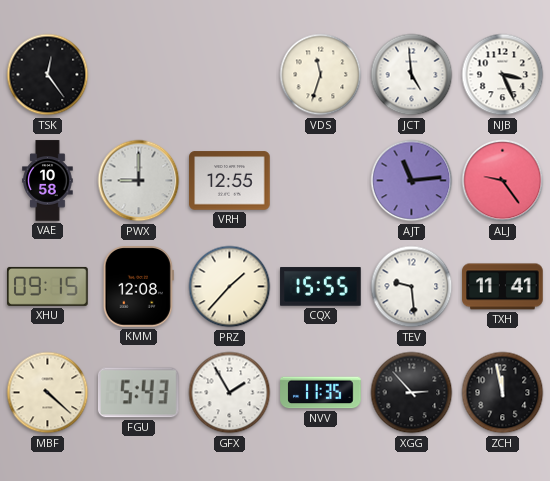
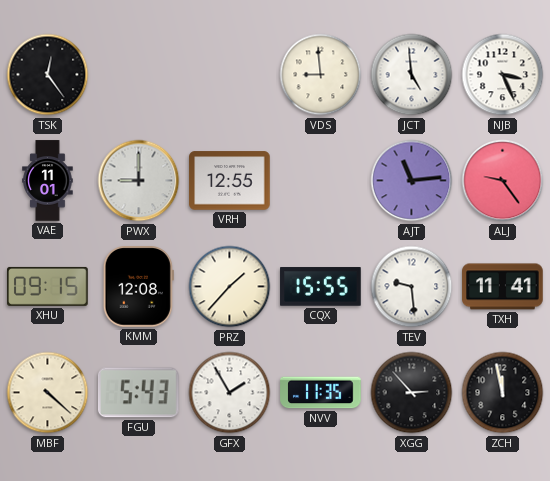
VDS: 11:33 -> 8:59
VAE: 10:58 -> 11:01
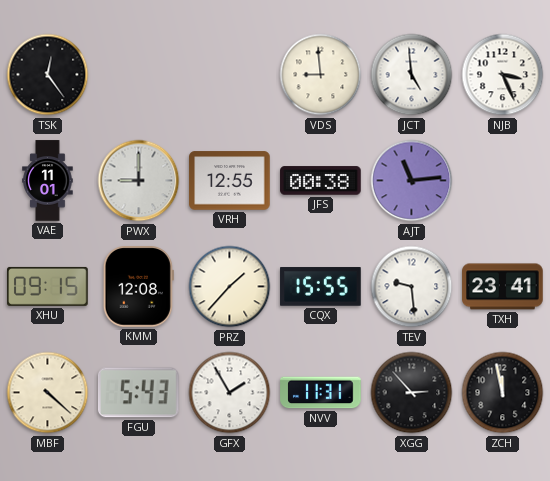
JFS: none -> 00:38
ALJ: 9:24 -> none
TXH: 11:41 -> 23:41
NVV: 11:35 -> 11:31
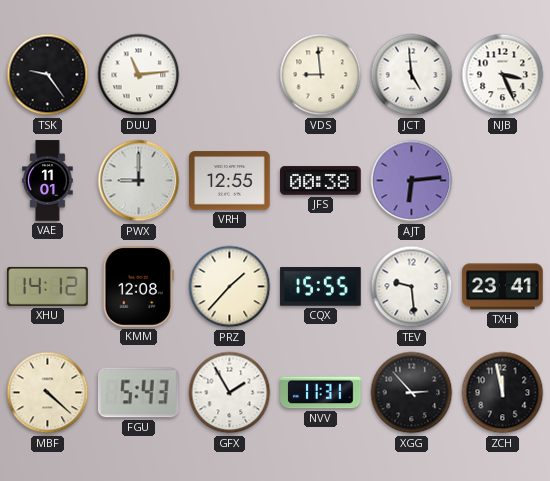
TSK: 12:24 -> 9:24
DUU: none -> 11:14
AJT: 11:14 -> 6:14
XHU: 09:15 -> 14:12
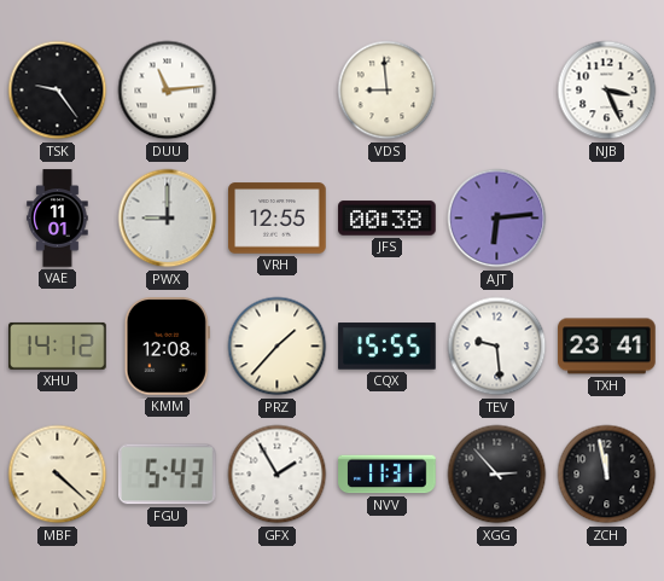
JCT: 4:59 -> none
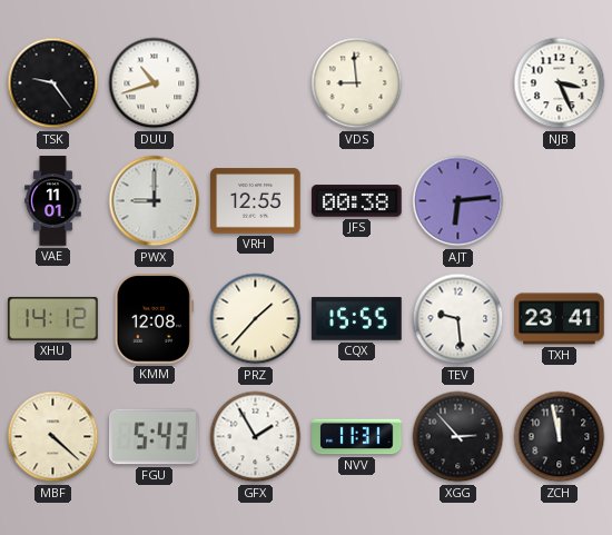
DUU: 11:14 -> 10:42
